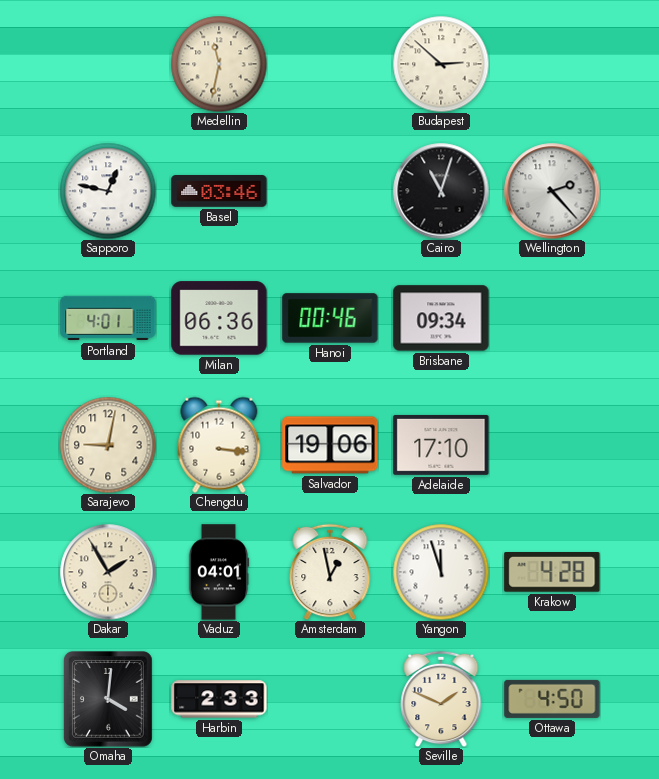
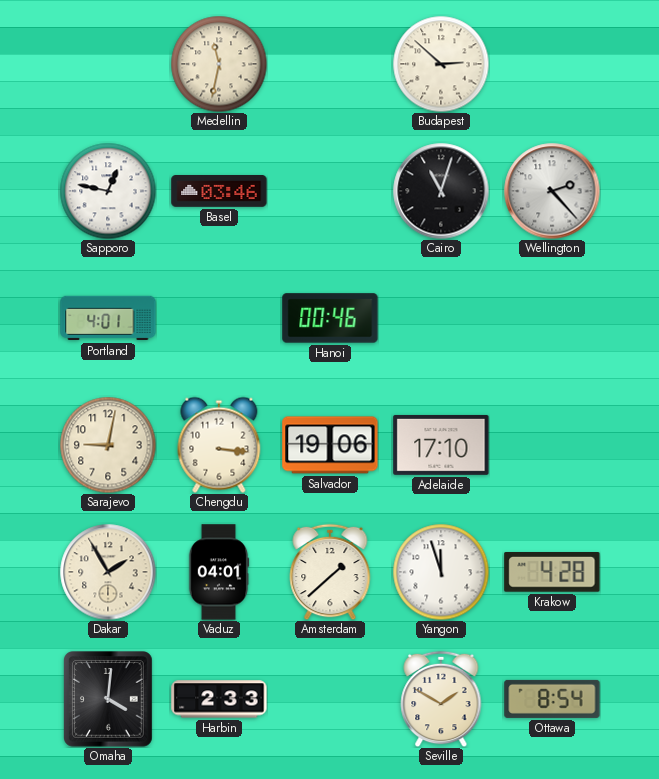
Milan: 06:36 -> none
Brisbane: 09:34 -> none
Amsterdam: 12:58 -> 1:38
Seville: 1:49 -> 1:50
Ottawa: 4:50 -> 8:54
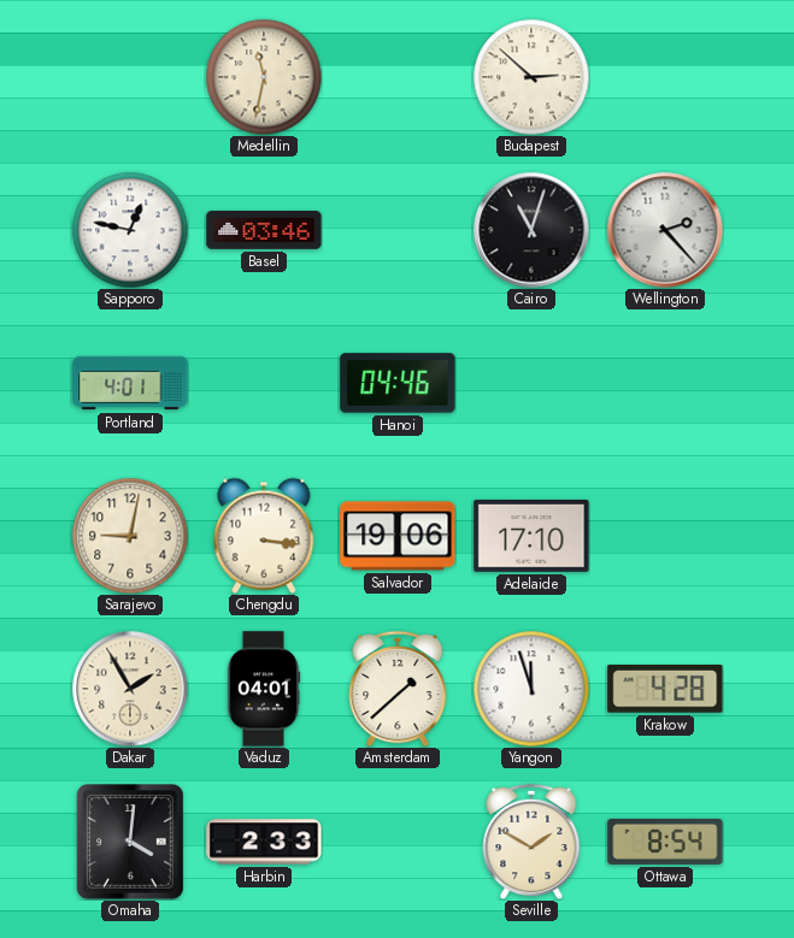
Hanoi: 00:46 -> 04:46
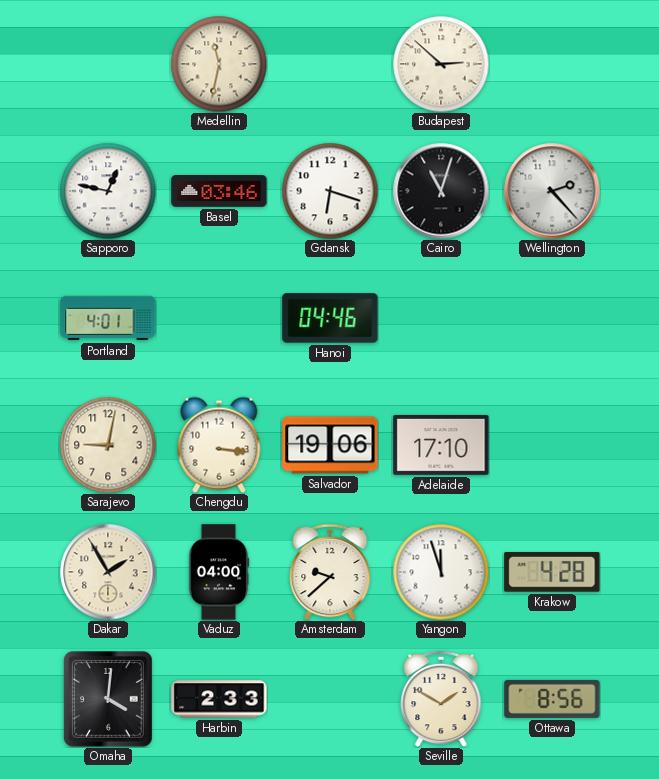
Gdansk: none -> 6:18
Vaduz: 04:01 -> 04:00
Amsterdam: 1:38 -> 9:38
Ottawa: 8:54 -> 8:56
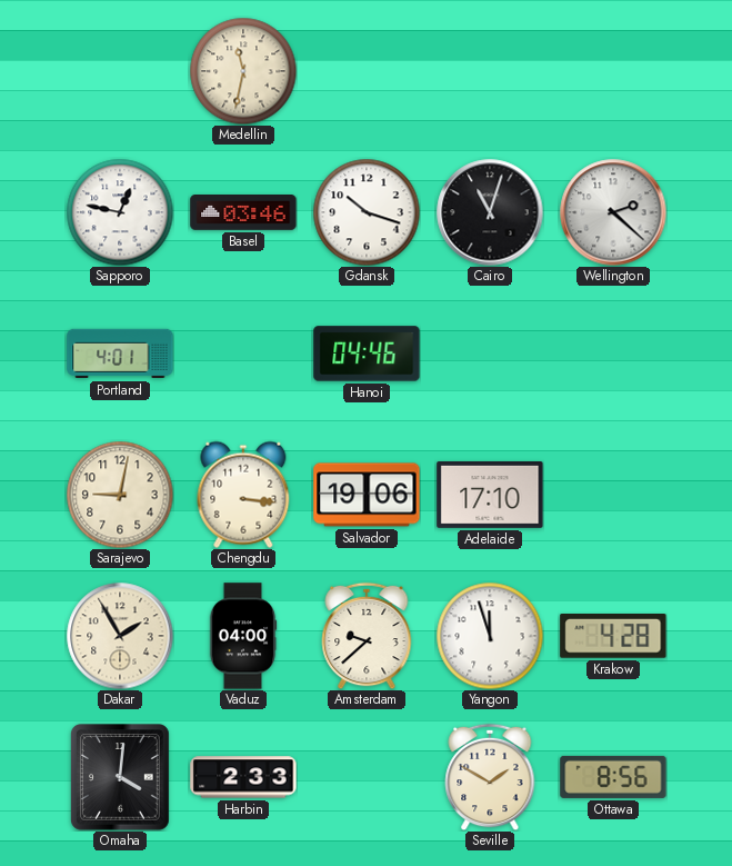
Budapest: 2:52 -> none
Gdansk: 6:18 -> 10:18
Wellington: 2:23 -> 2:22
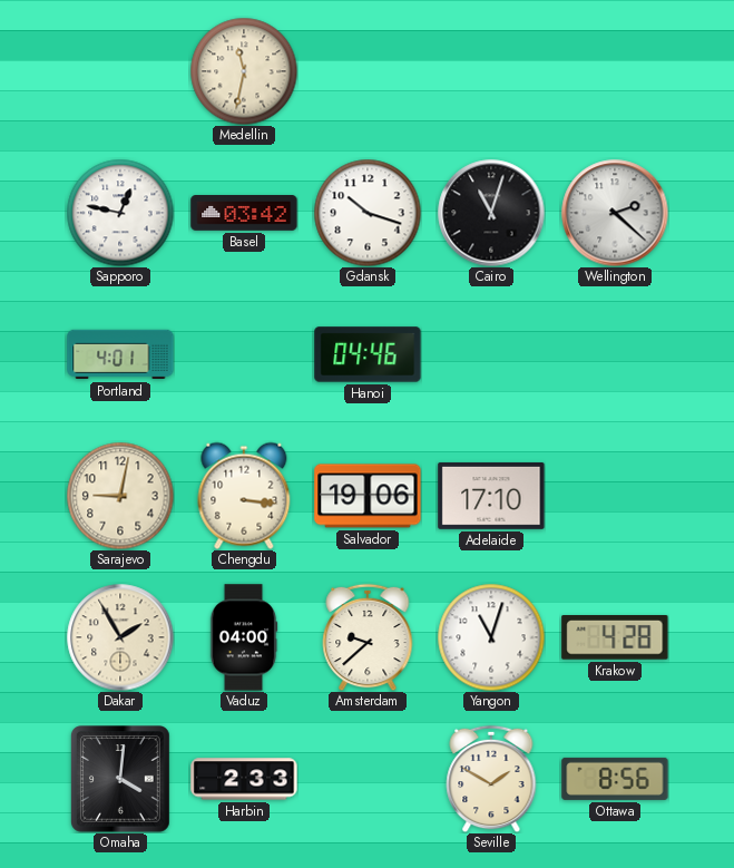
Basel: 03:46 -> 03:42
Yangon: 11:57 -> 11:03
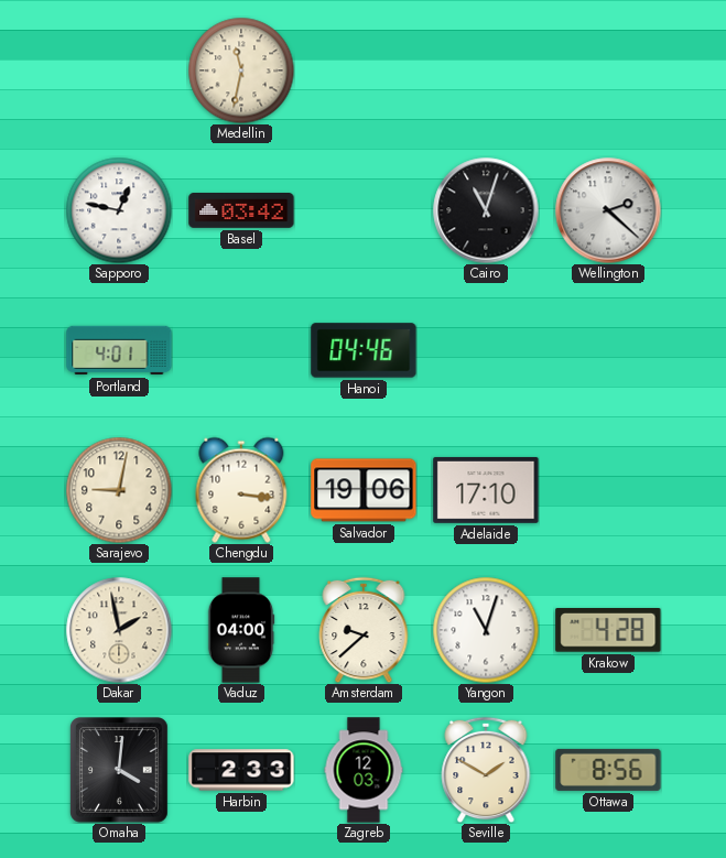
Gdansk: 10:18 -> none
Dakar: 1:55 -> 1:58
Zagreb: none -> 12:03
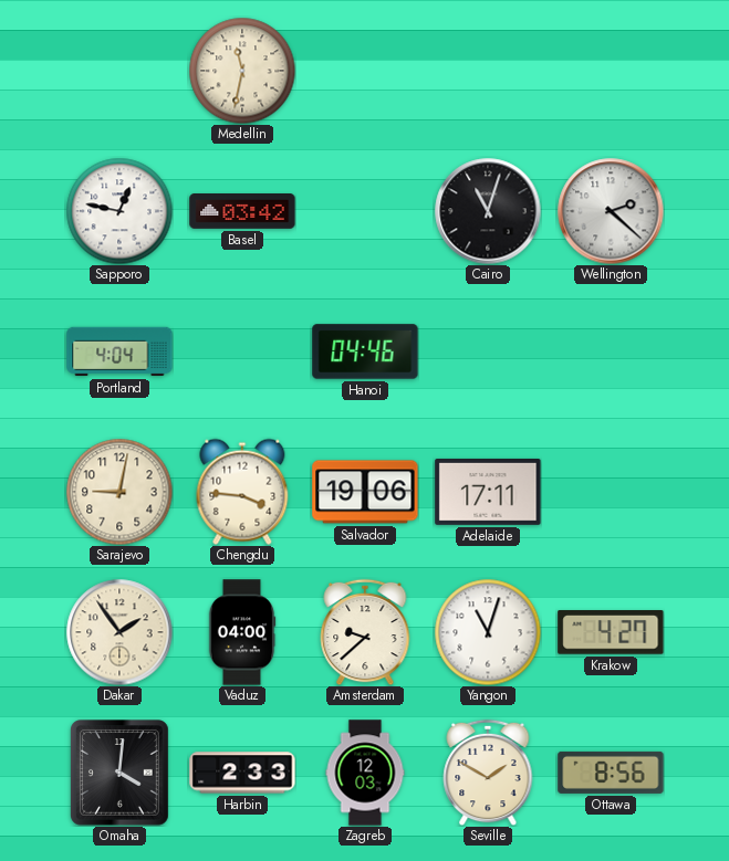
Portland: 4:01 -> 4:04
Chengdu: 3:16 -> 3:46
Adelaide: 17:10 -> 17:11
Dakar: 1:58 -> 1:54
Krakow: 4:28 -> 4:27
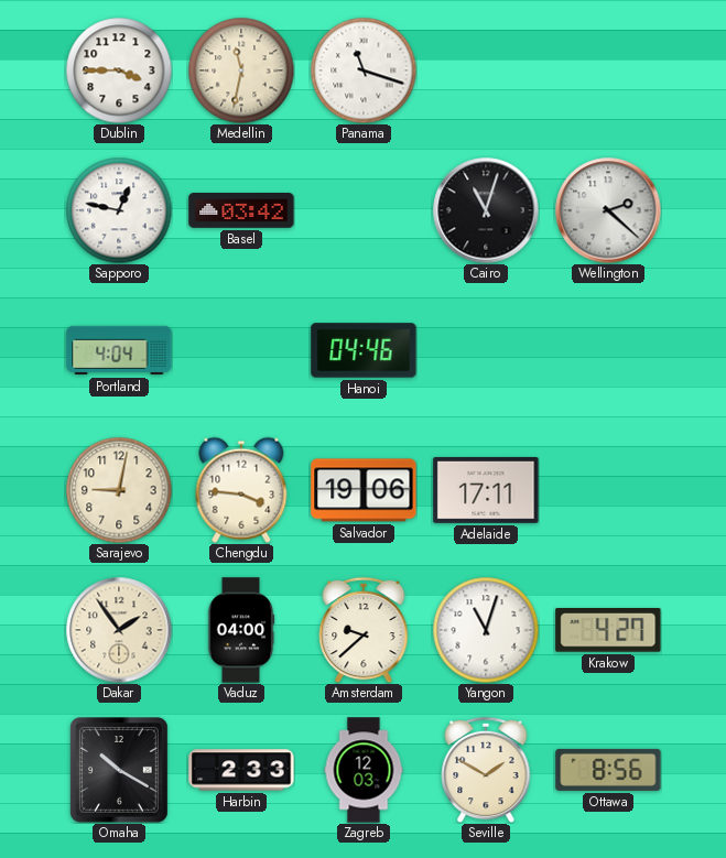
Dublin: none -> 3:45
Panama: none -> 11:18
Omaha: 4:01 -> 10:20
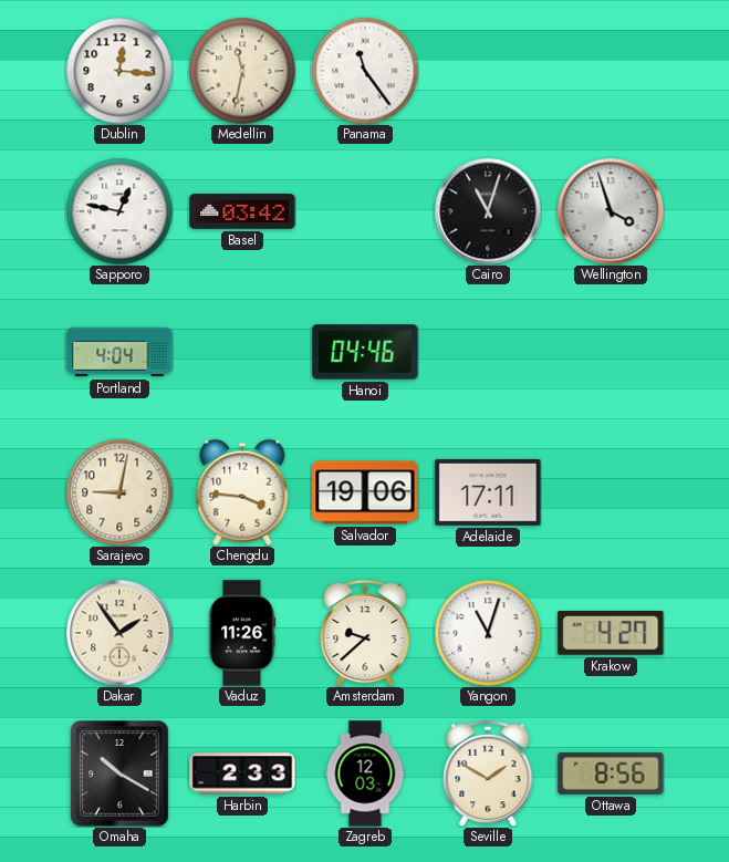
Dublin: 3:45 -> 12:16
Panama: 11:18 -> 11:24
Wellington: 2:22 -> 3:57
Vaduz: 04:00 -> 11:26
